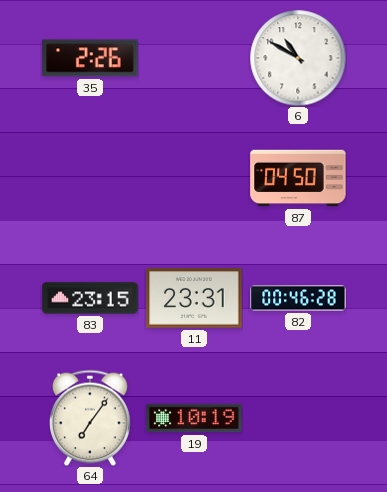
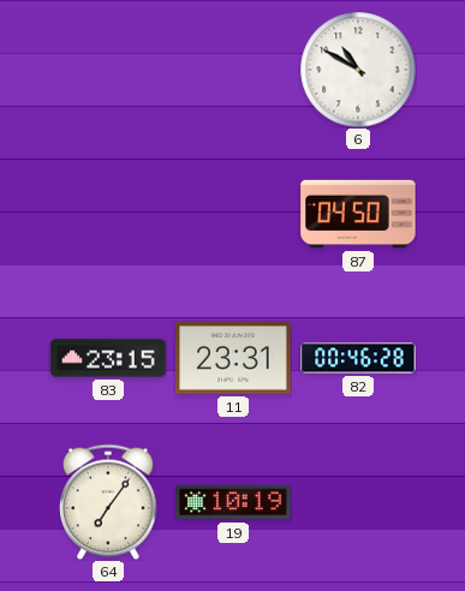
35: 2:26 -> none
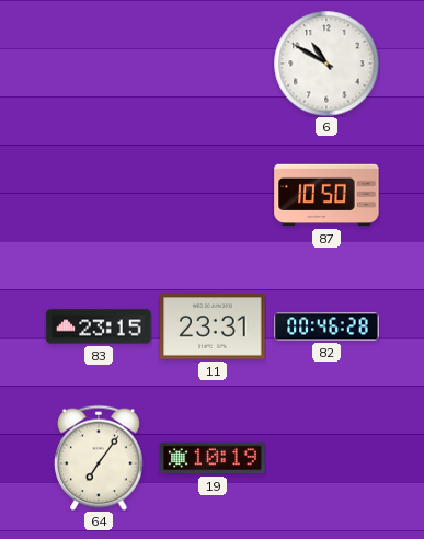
87: 04:50 -> 10:50
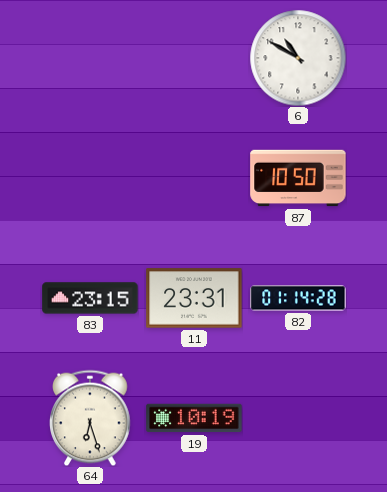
82: 00:46 -> 01:14
64: 7:06 -> 6:27
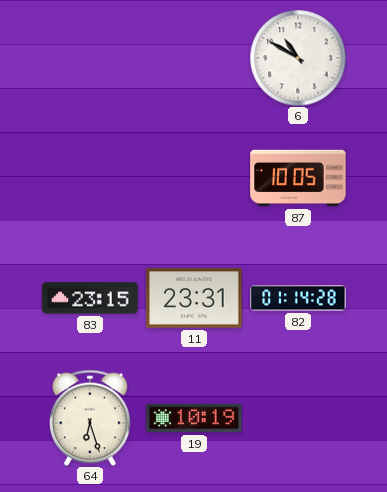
87: 10:50 -> 10:05
